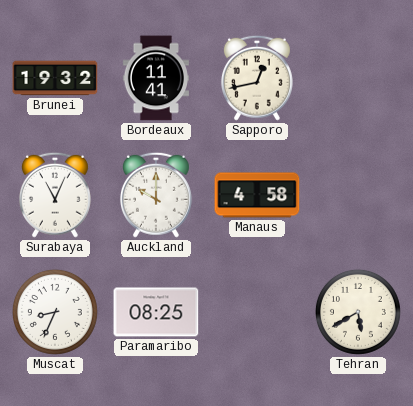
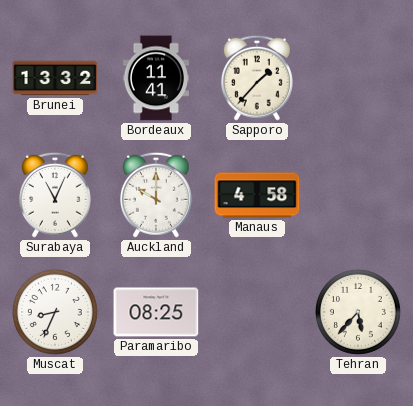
Brunei: 19:32 -> 13:32
Sapporo: 12:43 -> 1:37
Tehran: 5:40 -> 5:37
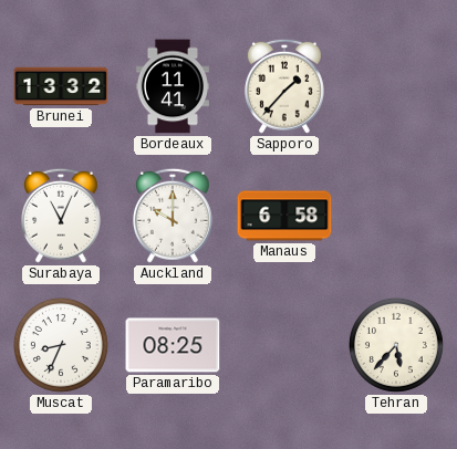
Manaus: 4:58 -> 6:58
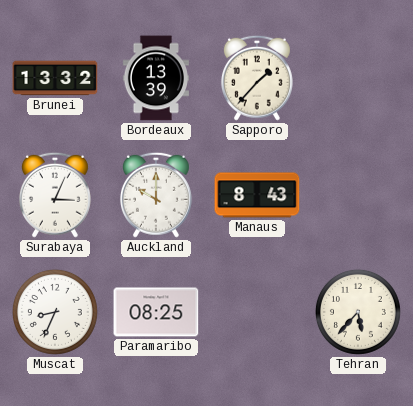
Bordeaux: 11:41 -> 13:39
Surabaya: 11:04 -> 3:04
Manaus: 6:58 -> 8:43
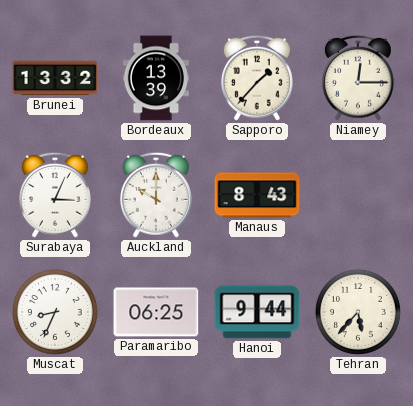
Niamey: none -> 12:15
Paramaribo: 08:25 -> 06:25
Hanoi: none -> 9:44
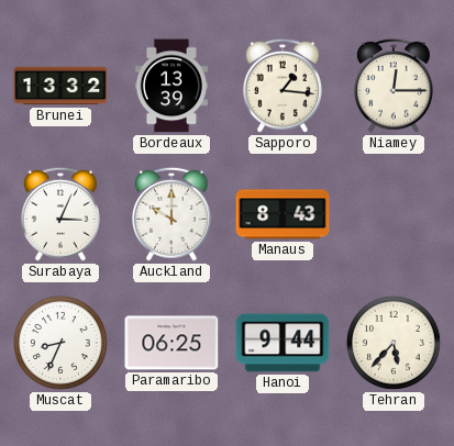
Sapporo: 1:37 -> 1:16
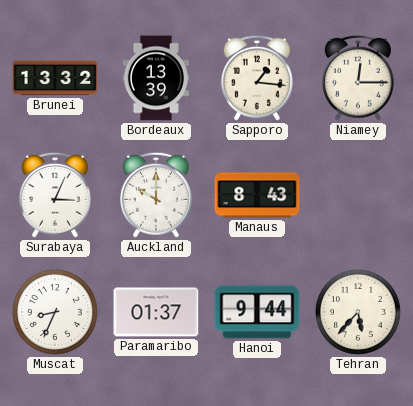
Paramaribo: 06:25 -> 01:37
